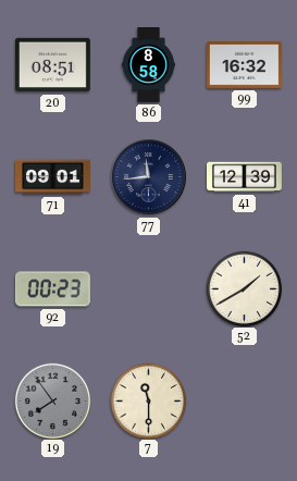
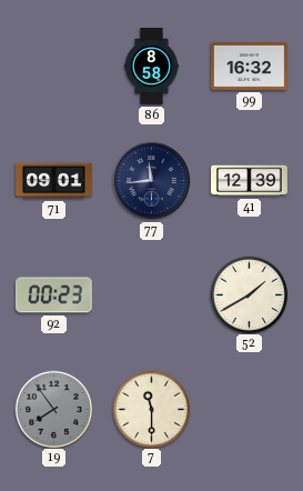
20: 08:51 -> none
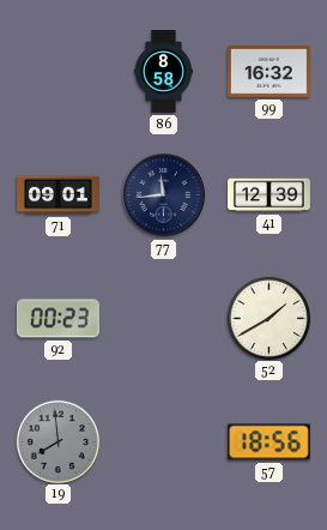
19: 7:54 -> 7:59
7: 11:30 -> none
57: none -> 18:56
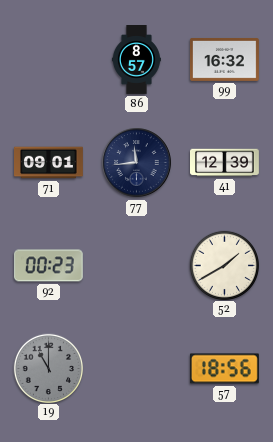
86: 8:58 -> 8:57
19: 7:59 -> 11:00
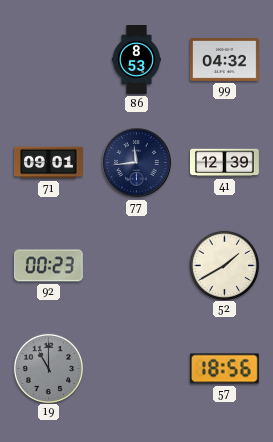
86: 8:57 -> 8:53
99: 16:32 -> 04:32
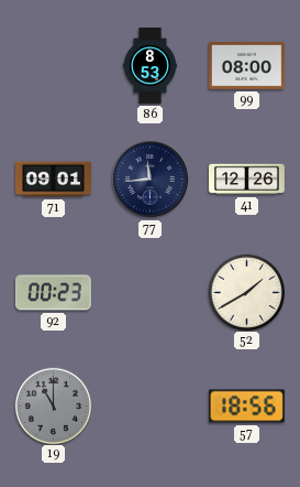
99: 04:32 -> 08:00
41: 12:39 -> 12:26
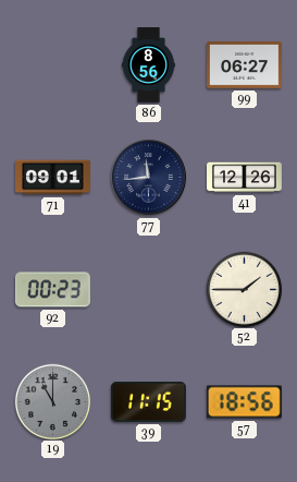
86: 8:53 -> 8:56
99: 08:00 -> 06:27
52: 1:40 -> 1:45
39: none -> 11:15
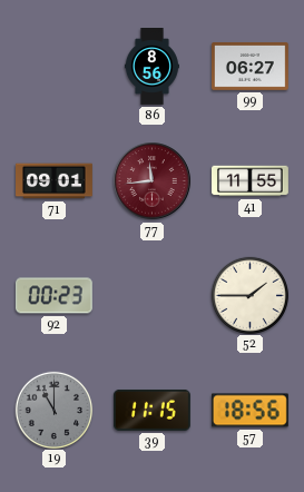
77 dial: navy -> burgundy
41: 12:26 -> 11:55
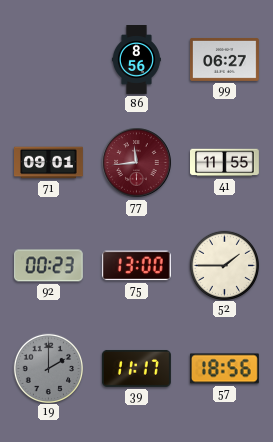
75: none -> 13:00
19: 11:00 -> 2:00
39: 11:15 -> 11:17
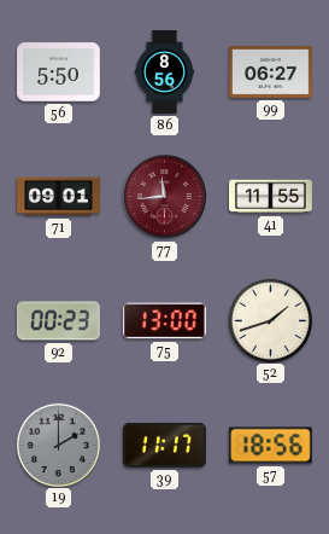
56: none -> 5:50
52: 1:45 -> 1:42
